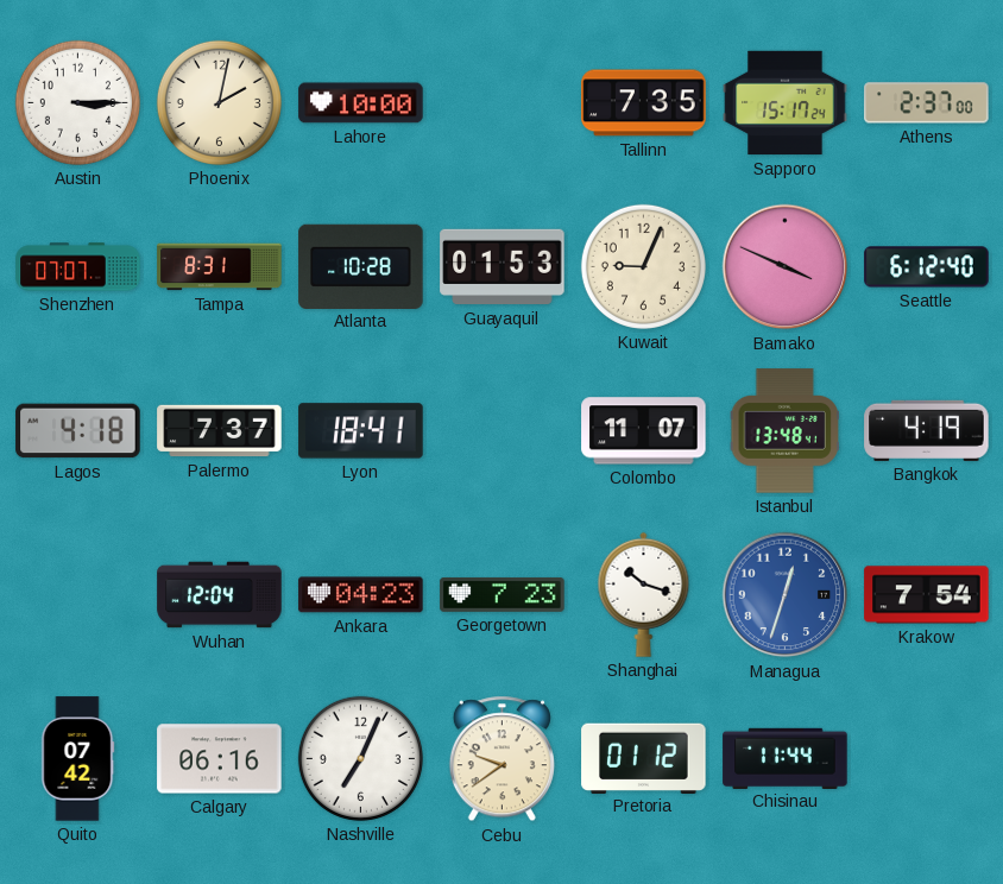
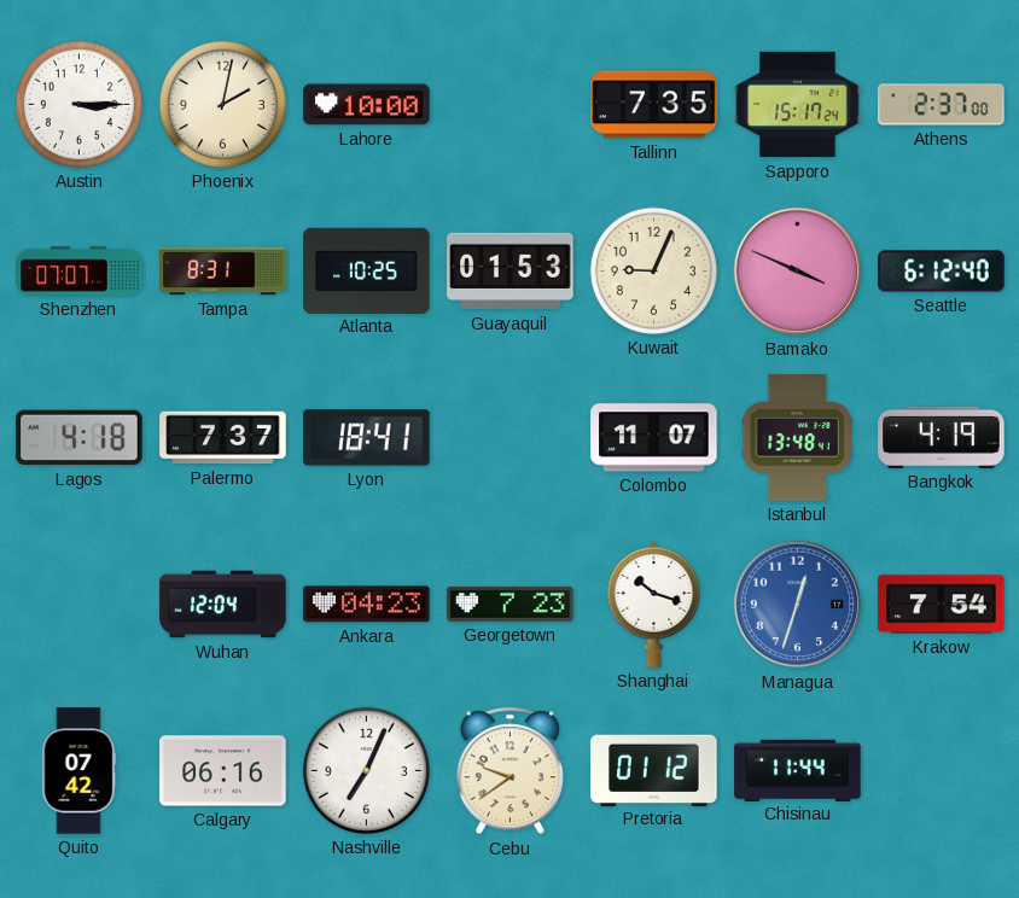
Atlanta: 10:28 -> 10:25
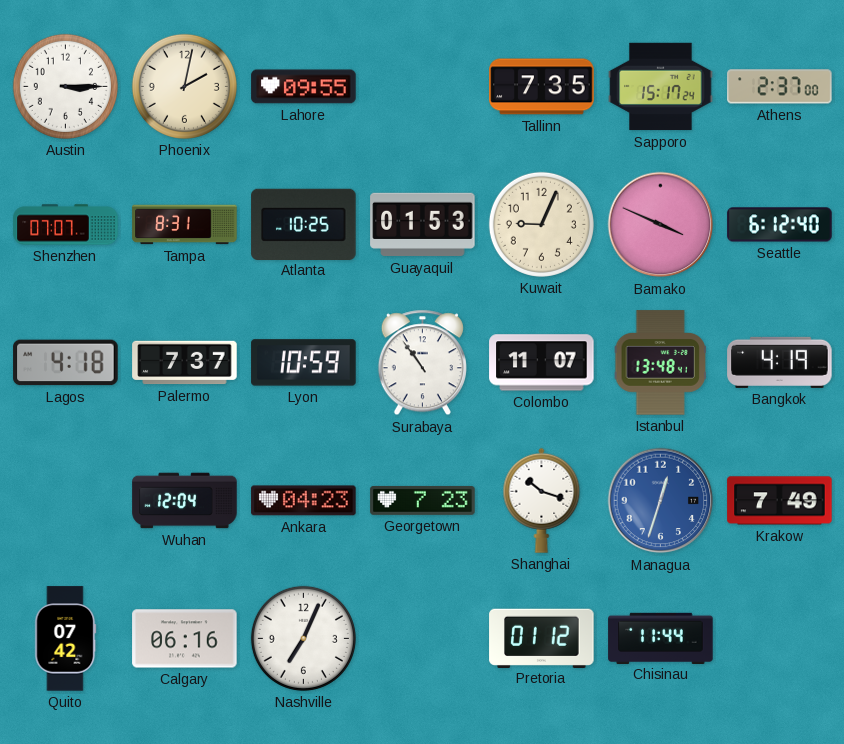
Lahore: 10:00 -> 09:55
Lyon: 18:41 -> 10:59
Surabaya: none -> 10:54
Krakow: 7:54 -> 7:49
Cebu: 9:39 -> none
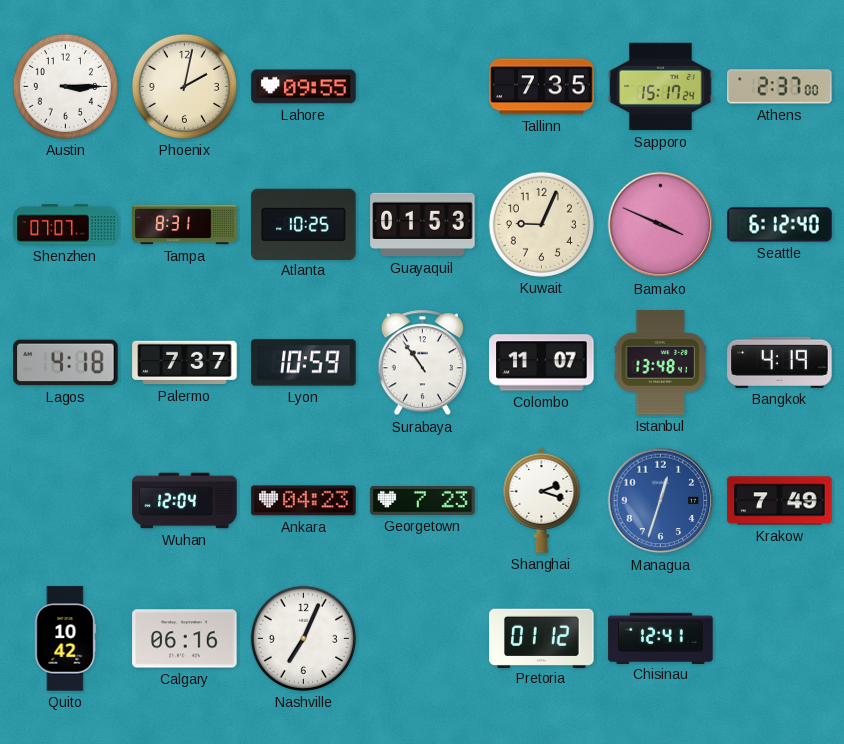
Shanghai: 10:18 -> 2:18
Quito: 07:42 -> 10:42
Chisinau: 11:44 -> 12:41
